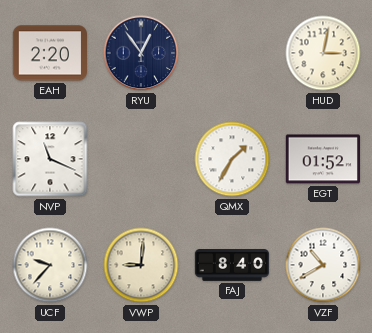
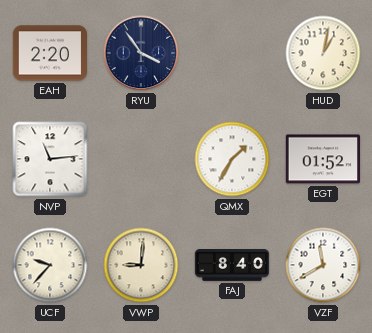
RYU: 12:54 -> 3:54
HUD: 3:02 -> 1:02
NVP: 11:19 -> 11:14
VZF: 10:40 -> 11:40
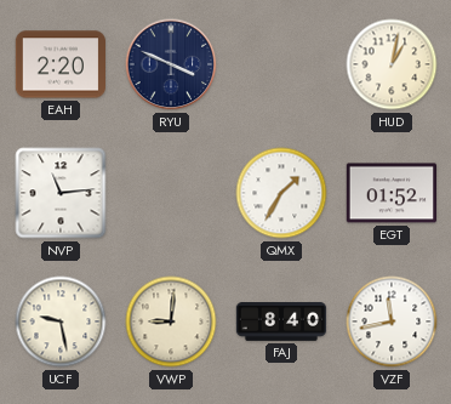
RYU: 3:54 -> 3:49
UCF: 9:37 -> 9:28
VZF: 11:40 -> 11:43
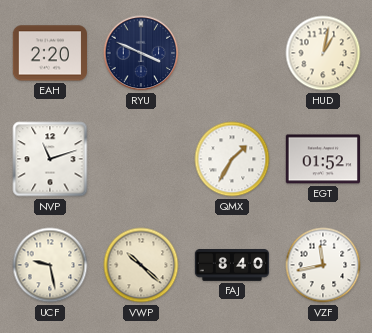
NVP: 11:14 -> 11:12
VWP: 9:01 -> 10:22
